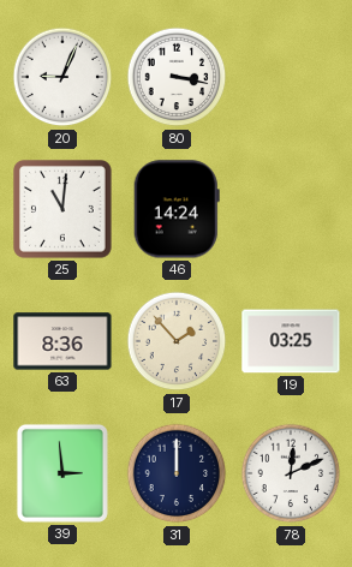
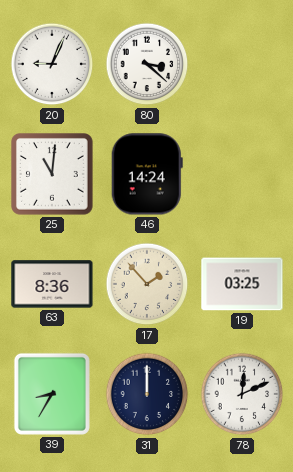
80: 3:17 -> 3:22
39: 2:59 -> 8:35
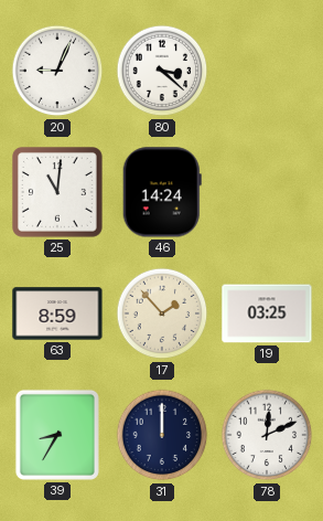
63: 8:36 -> 8:59
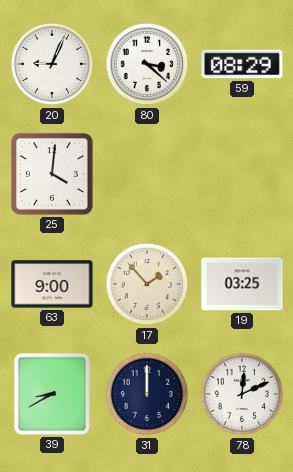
59: none -> 08:29
25: 11:01 -> 4:01
46: 14:24 -> none
63: 8:59 -> 9:00
39: 8:35 -> 8:40
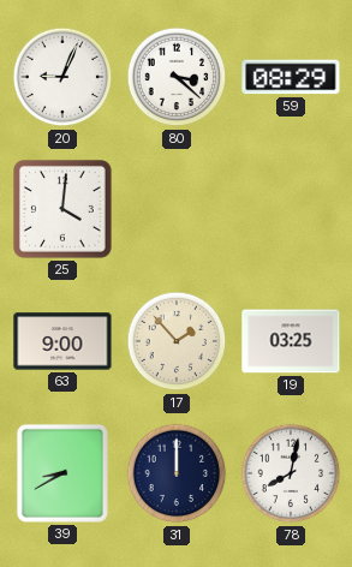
78: 12:11 -> 8:02
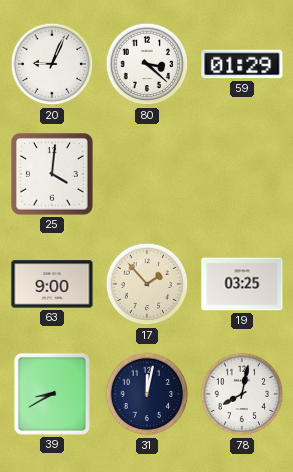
59: 08:29 -> 01:29
31: 12:00 -> 12:02
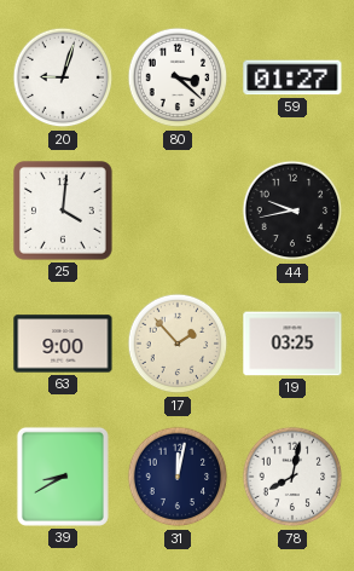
20: 9:04 -> 9:03
59: 01:29 -> 01:27
44: none -> 9:43
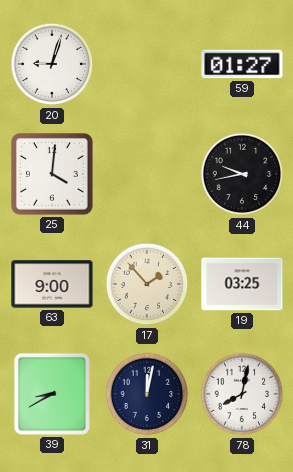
80: 3:22 -> none
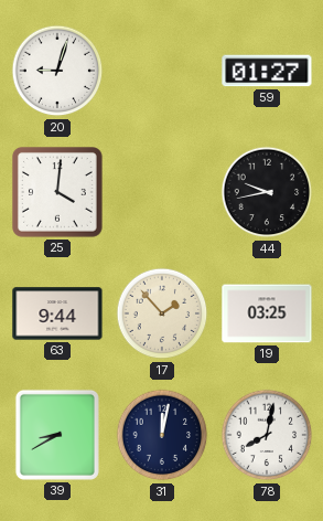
63: 9:00 -> 9:44
